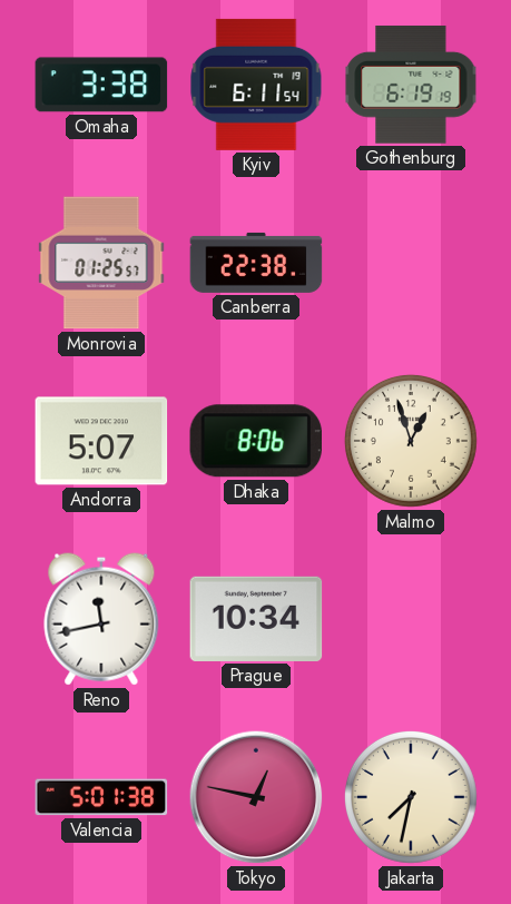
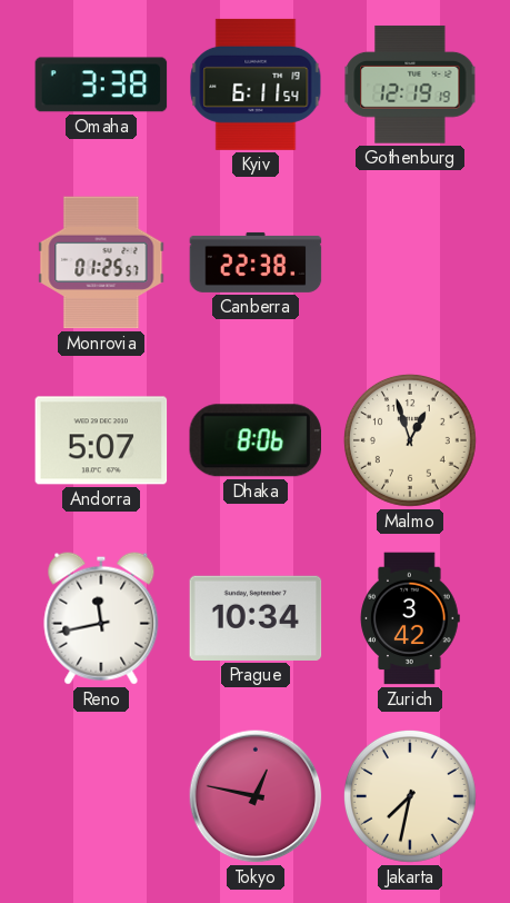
Gothenburg: 6:19 -> 12:19
Zurich: none -> 3:42
Valencia: 5:01 -> none
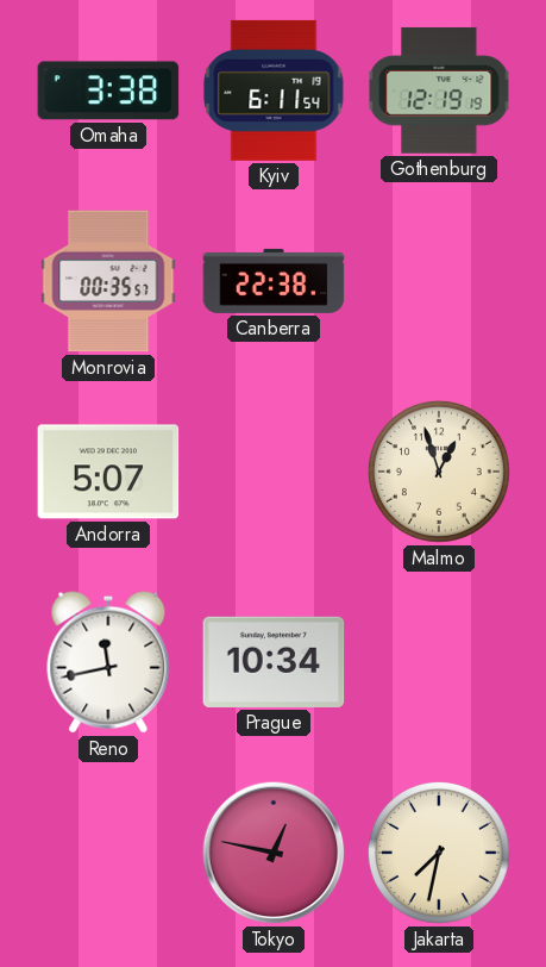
Monrovia: 01:25 -> 00:35
Dhaka: 8:06 -> none
Zurich: 3:42 -> none
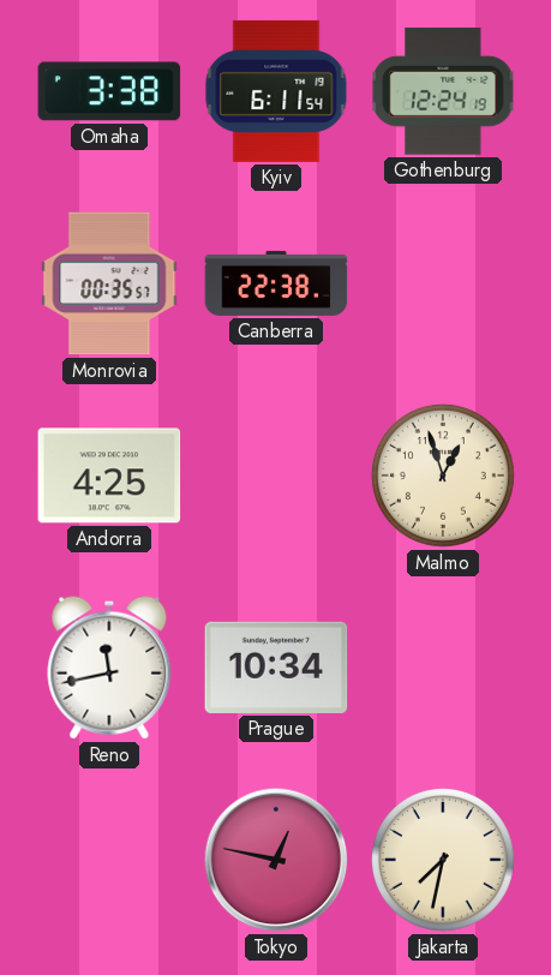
Gothenburg: 12:19 -> 12:24
Andorra: 5:07 -> 4:25
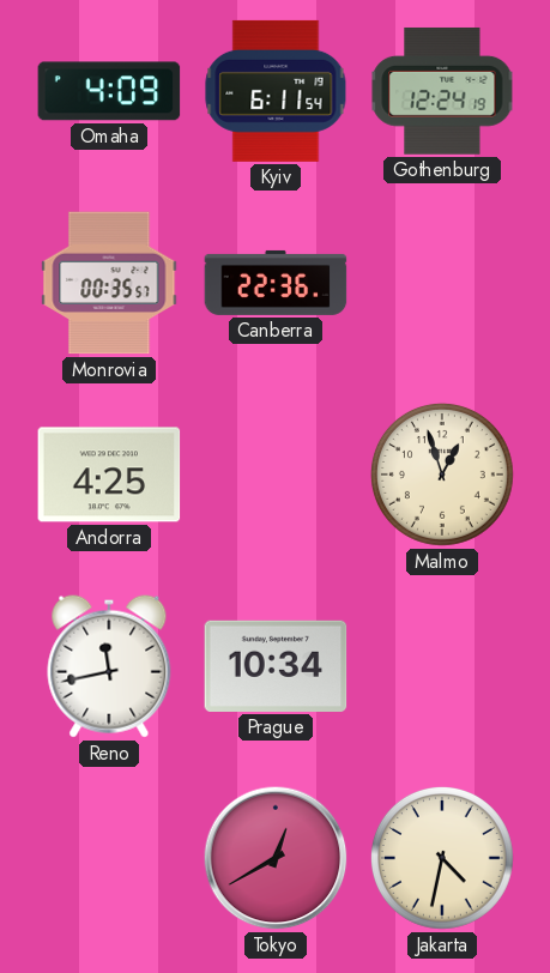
Omaha: 3:38 -> 4:09
Canberra: 22:38 -> 22:36
Tokyo: 12:47 -> 12:40
Jakarta: 7:32 -> 4:32
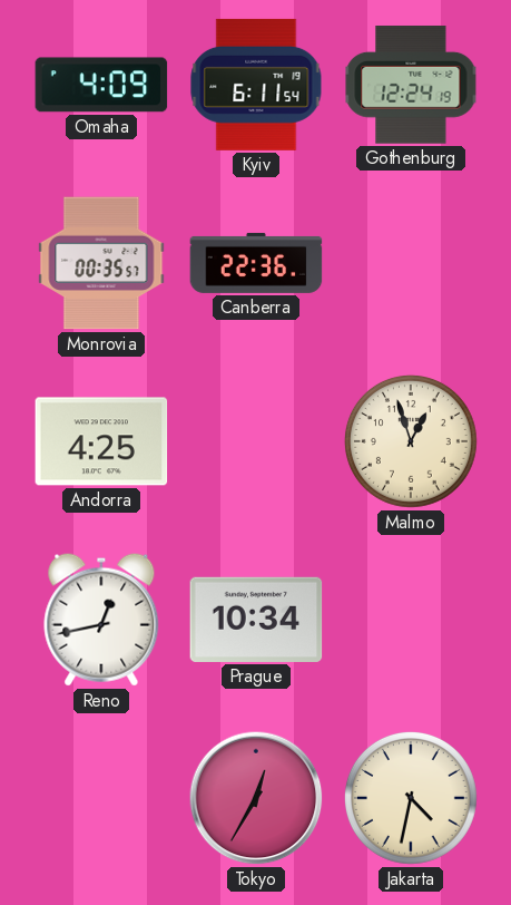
Reno: 11:43 -> 12:43
Tokyo: 12:40 -> 12:35
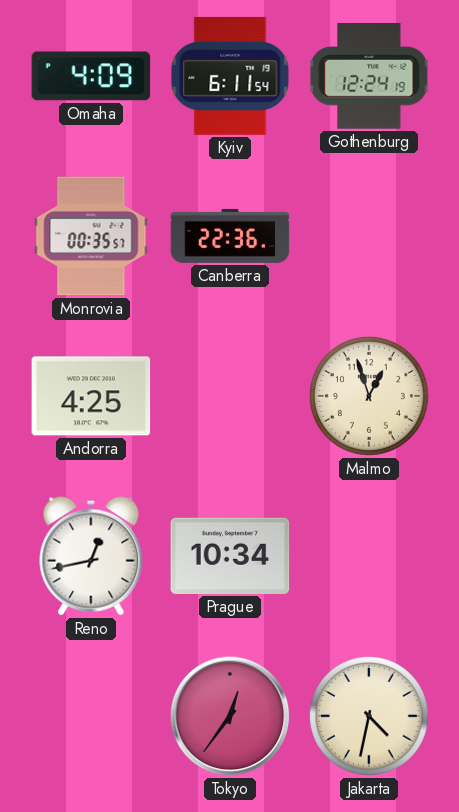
Tokyo: 12:35 -> 12:36
